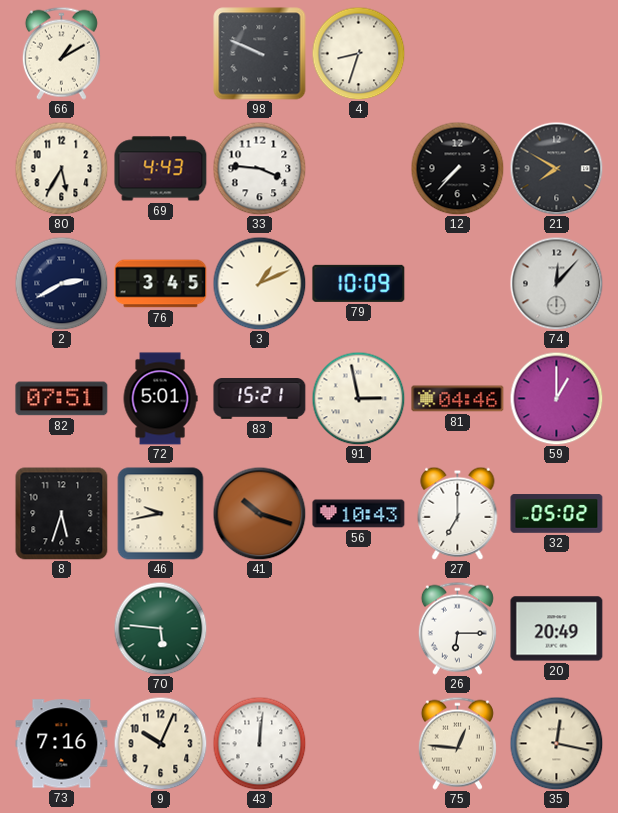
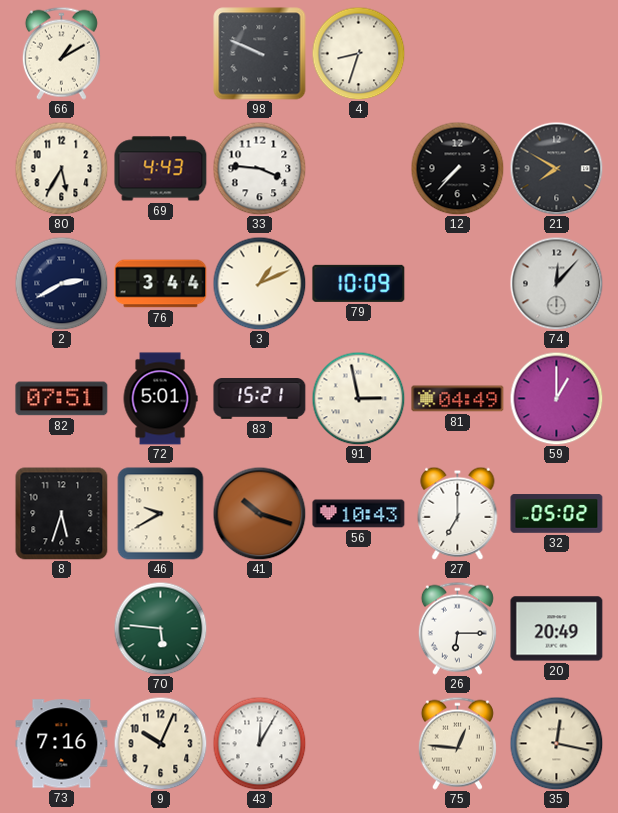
76: 3:45 -> 3:44
81: 04:46 -> 04:49
46: 9:43 -> 9:40
43: 12:01 -> 12:05
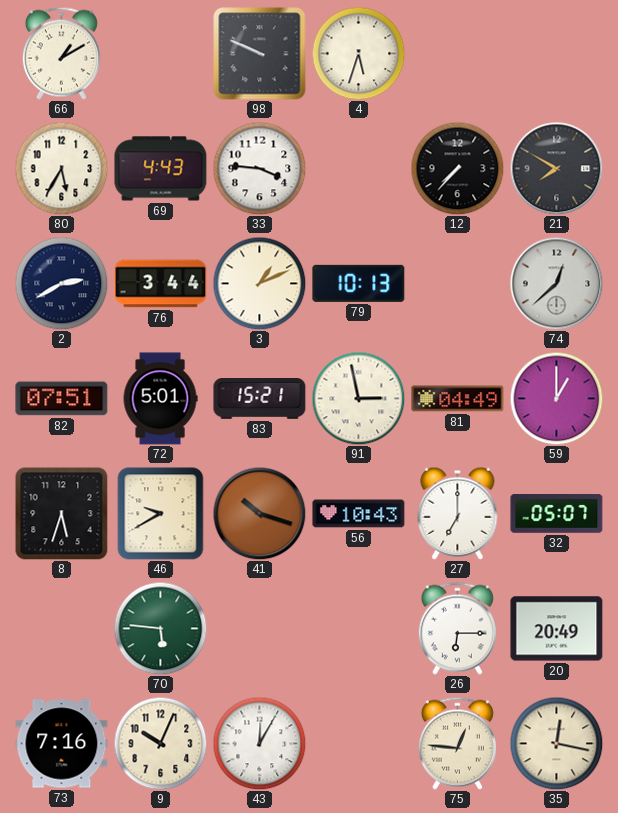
4: 8:33 -> 5:33
79: 10:09 -> 10:13
74: 12:07 -> 12:38
32: 05:02 -> 05:07
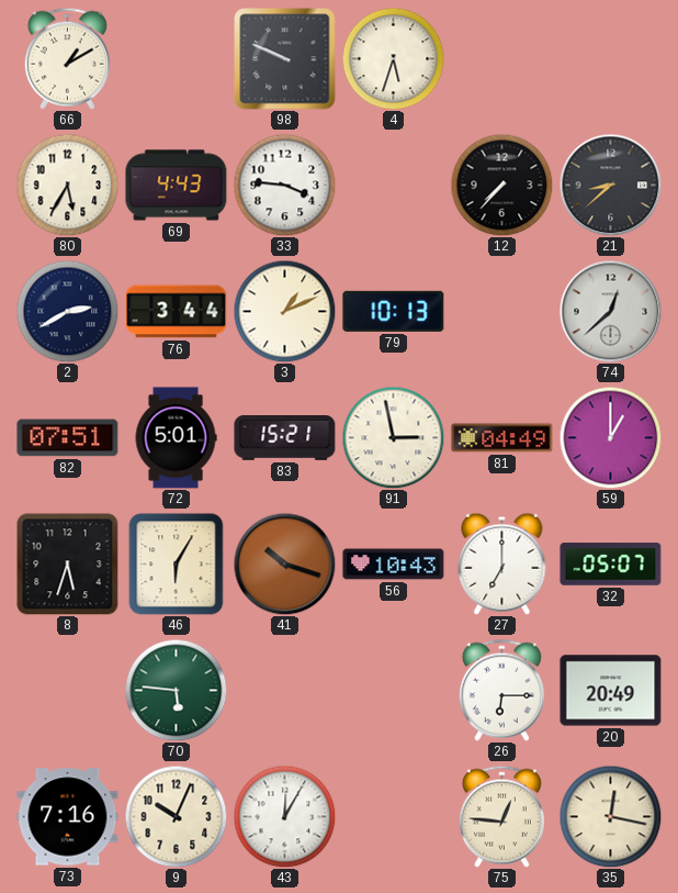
21: 7:50 -> 8:38
46: 9:40 -> 6:05
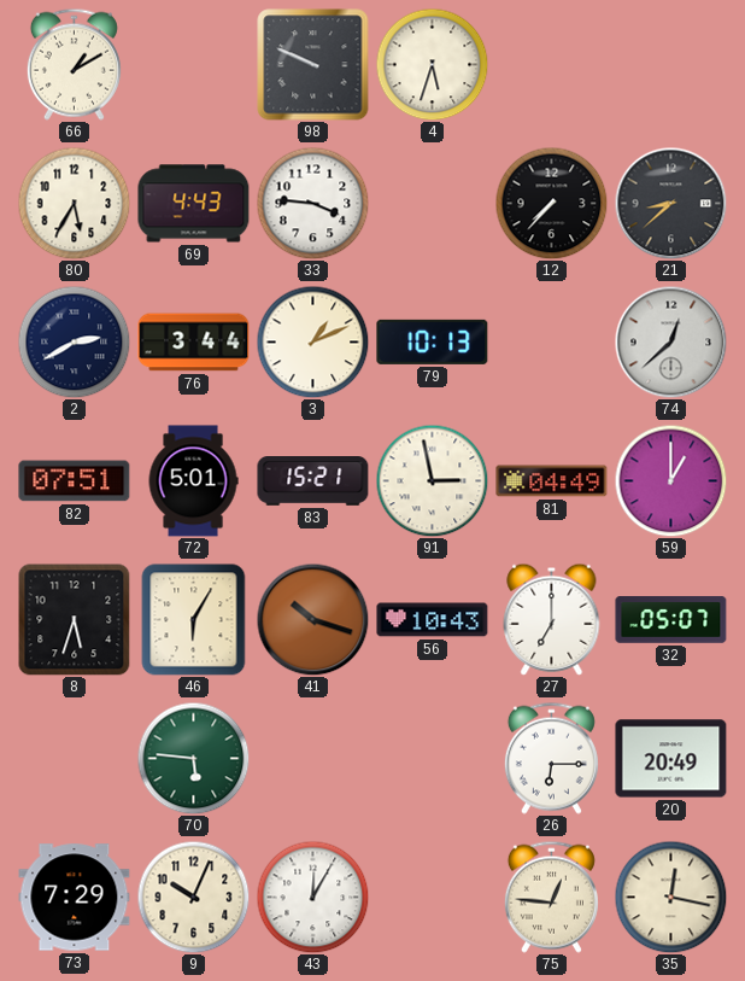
73: 7:16 -> 7:29
